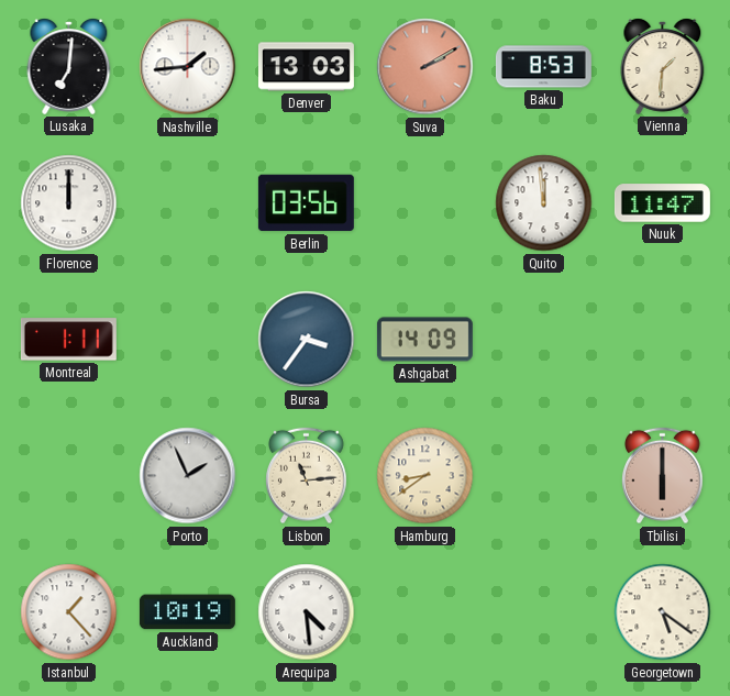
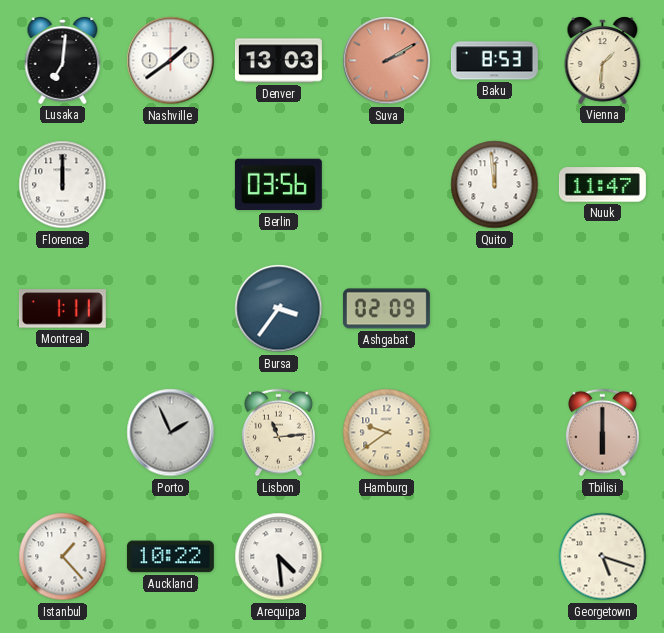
Nashville: 1:44 -> 1:39
Ashgabat: 14:09 -> 02:09
Hamburg: 8:39 -> 9:39
Auckland: 10:19 -> 10:22
Georgetown: 5:21 -> 5:18
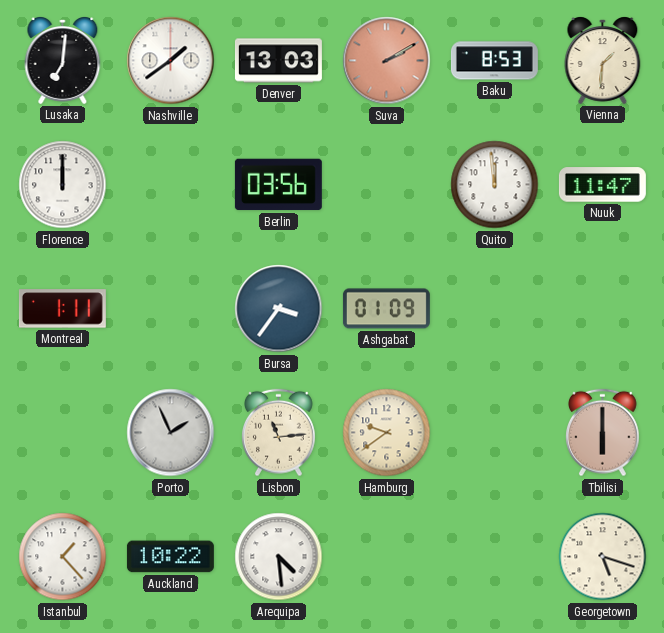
Ashgabat: 02:09 -> 01:09
